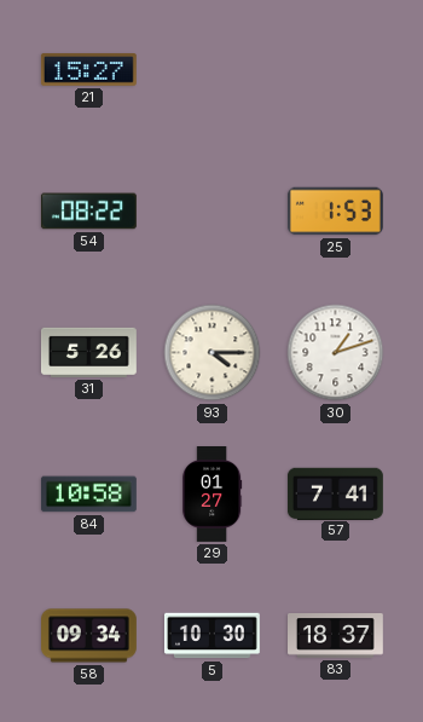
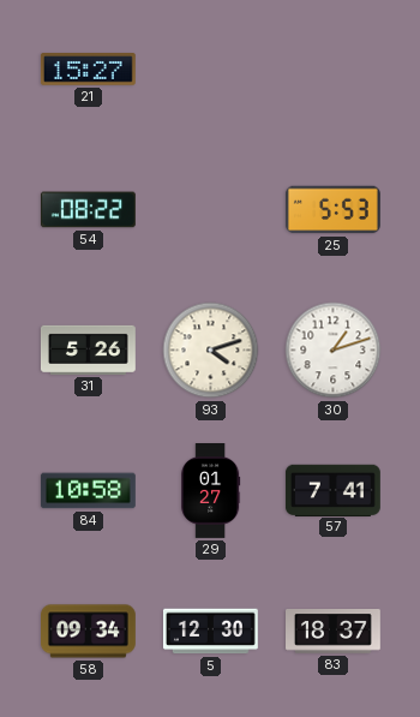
25: 1:53 -> 5:53
93: 4:15 -> 4:12
5: 10:30 -> 12:30
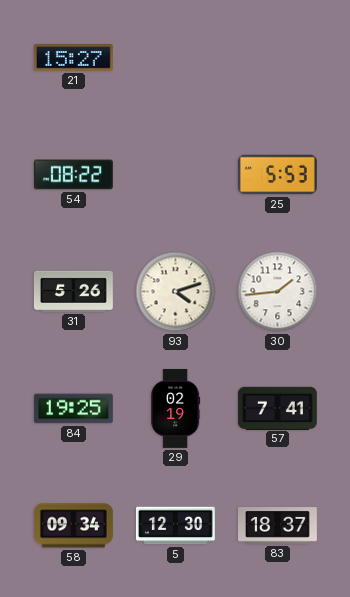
30: 1:12 -> 1:44
84: 10:58 -> 19:25
29: 01:27 -> 02:19
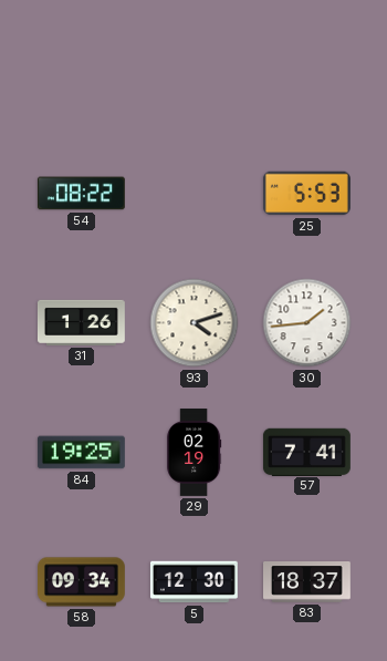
21: 15:27 -> none
31: 5:26 -> 1:26
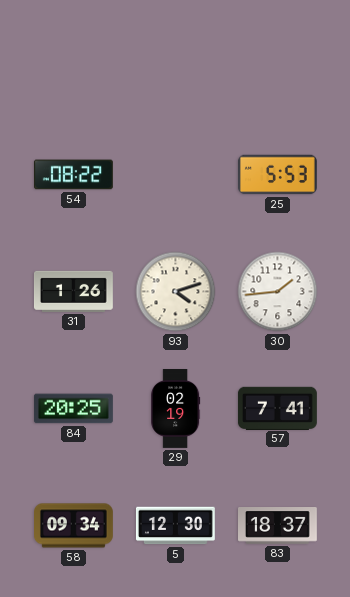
84: 19:25 -> 20:25
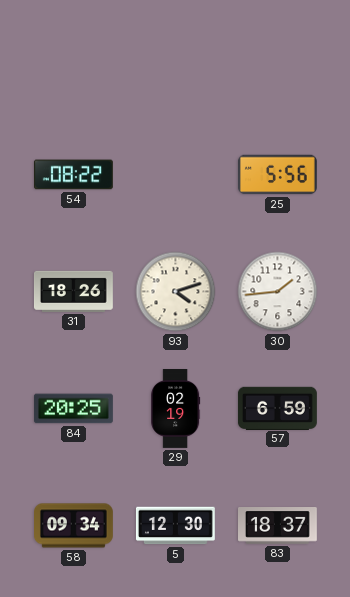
25: 5:53 -> 5:56
31: 1:26 -> 18:26
57: 7:41 -> 6:59
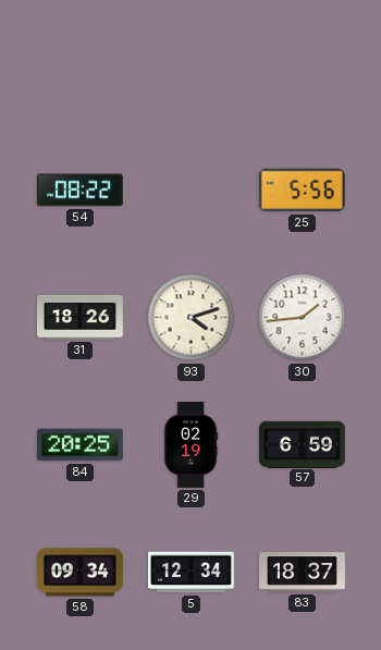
5: 12:30 -> 12:34
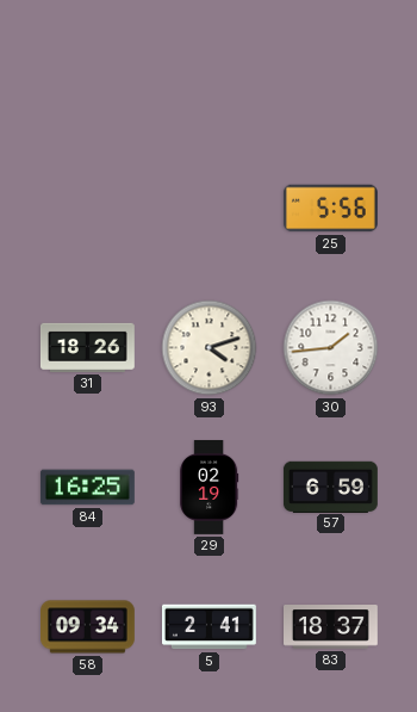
54: 08:22 -> none
84: 20:25 -> 16:25
5: 12:34 -> 2:41
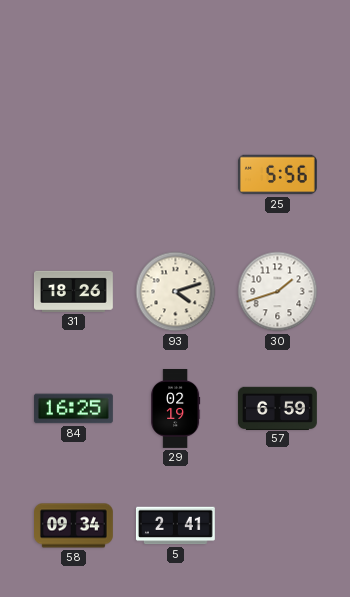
30: 1:44 -> 1:42
83: 18:37 -> none
